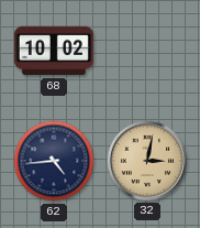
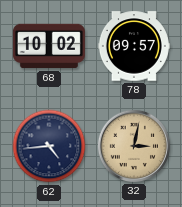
78: none -> 09:57
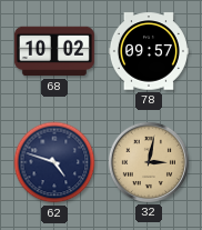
62: 4:44 -> 4:48
